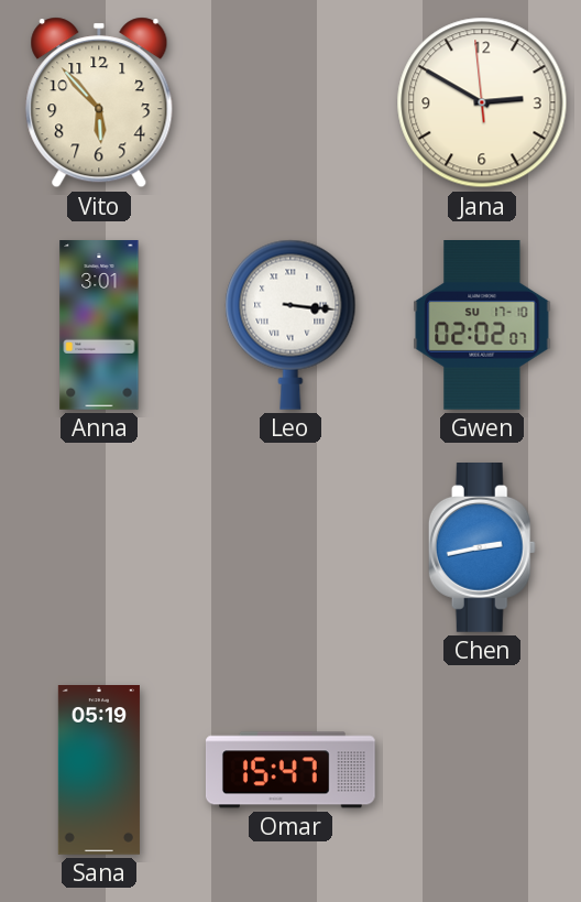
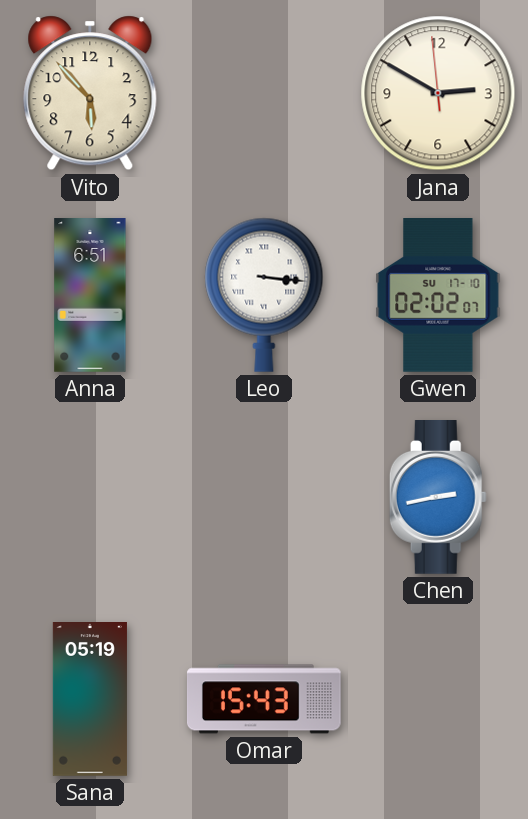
Anna: 3:01 -> 6:51
Omar: 15:47 -> 15:43
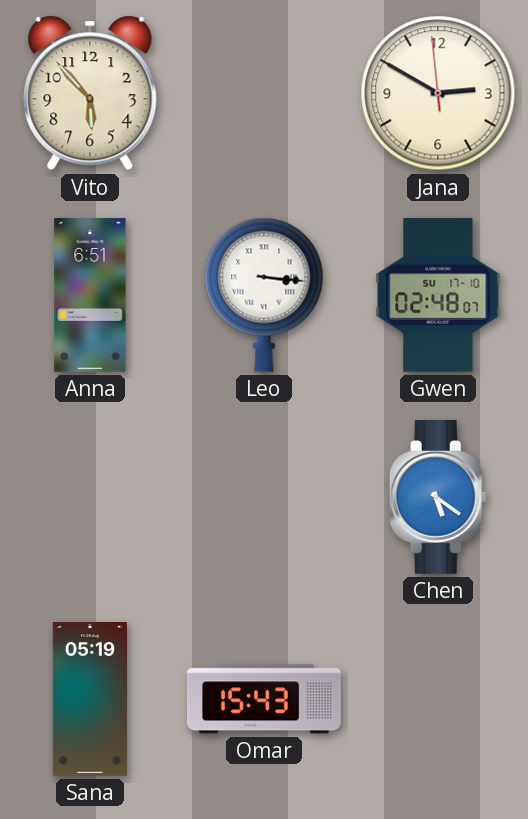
Gwen: 02:02 -> 02:48
Chen: 2:43 -> 5:21
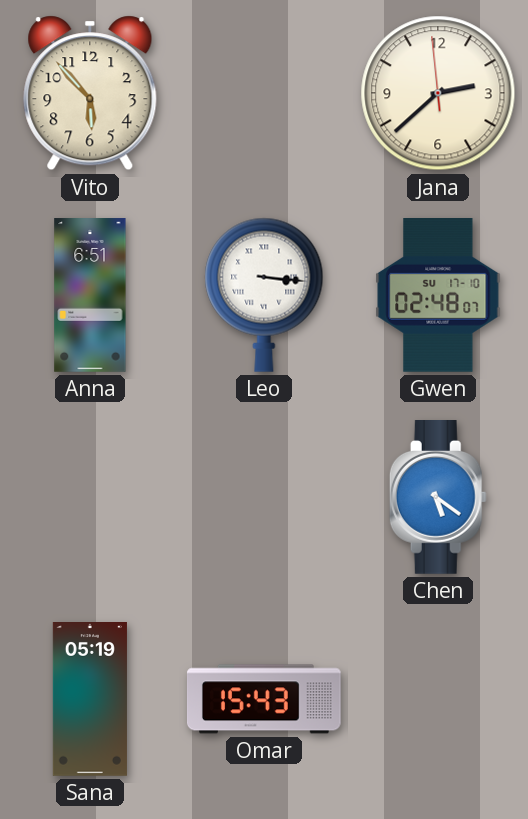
Jana: 2:49 -> 2:37
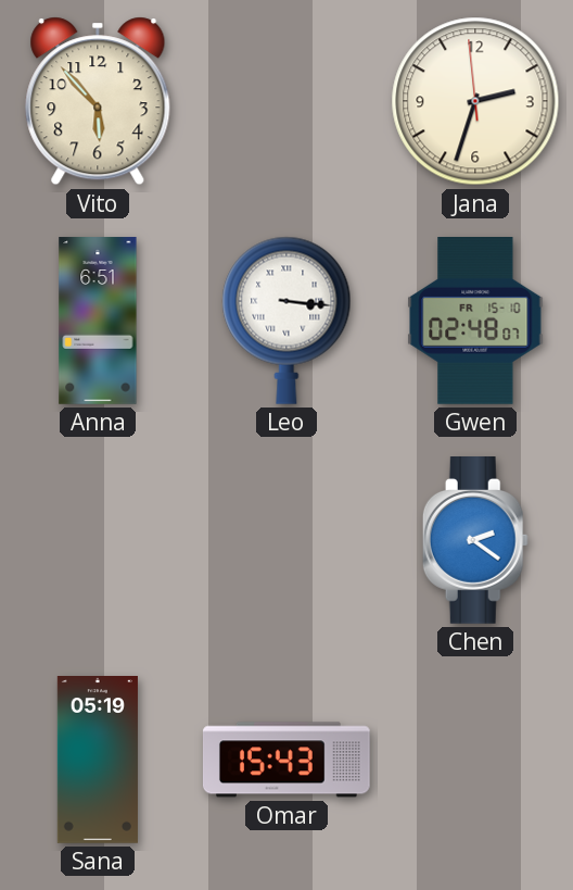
Jana: 2:37 -> 2:32
Gwen date: SU 17-10 -> FR 15-10
Chen: 5:21 -> 2:21
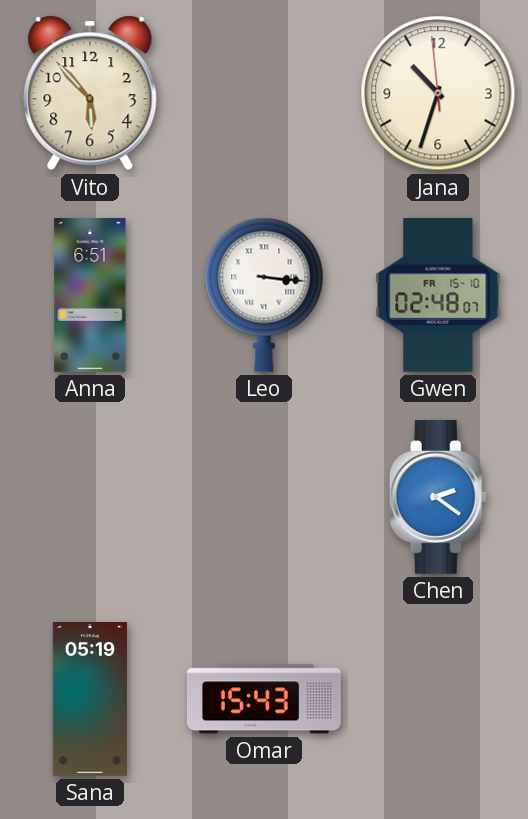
Jana: 2:32 -> 10:32
